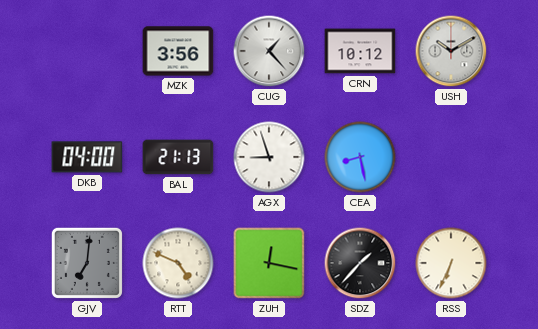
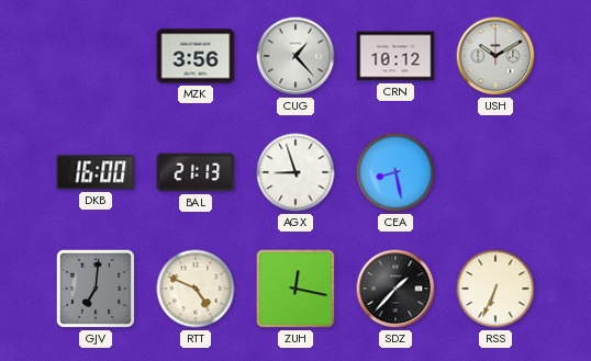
DKB: 04:00 -> 16:00
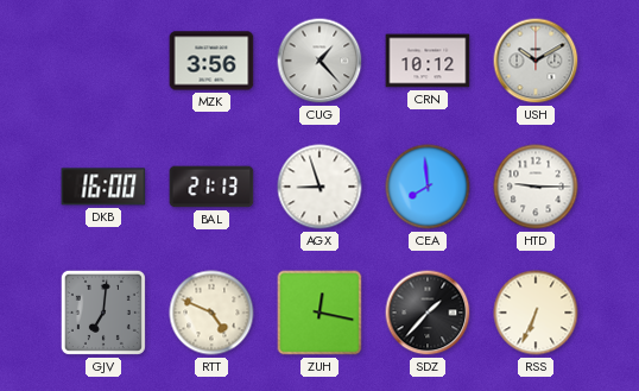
CEA: 8:28 -> 7:59
HTD: none -> 9:15
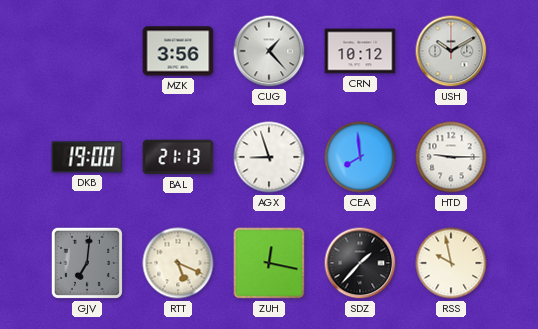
DKB: 16:00 -> 19:00
RTT: 4:49 -> 5:19
RSS: 6:34 -> 9:58
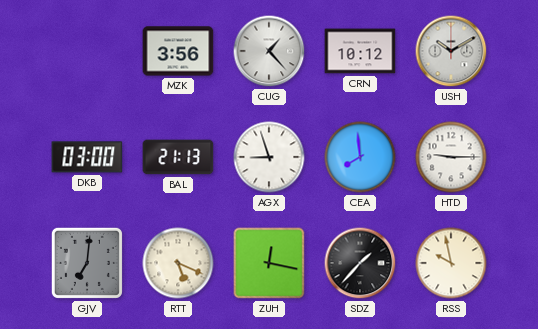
DKB: 19:00 -> 03:00
